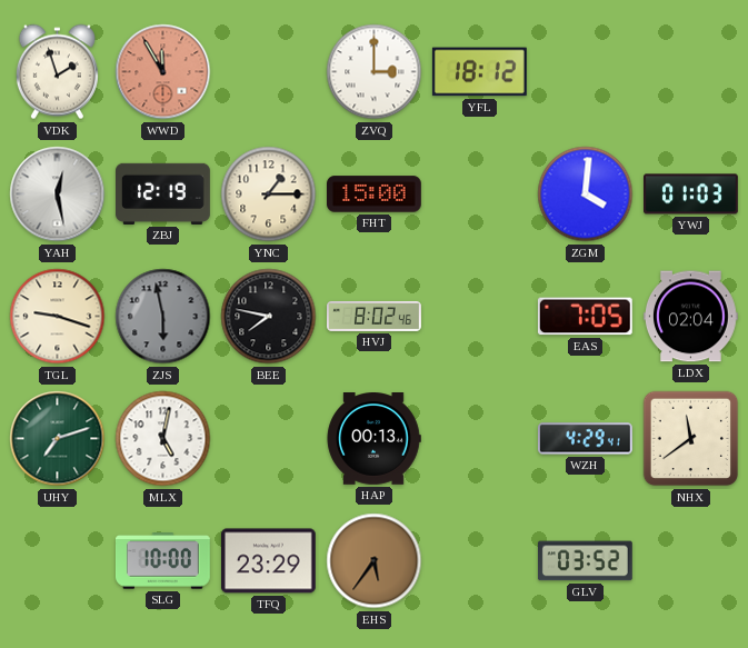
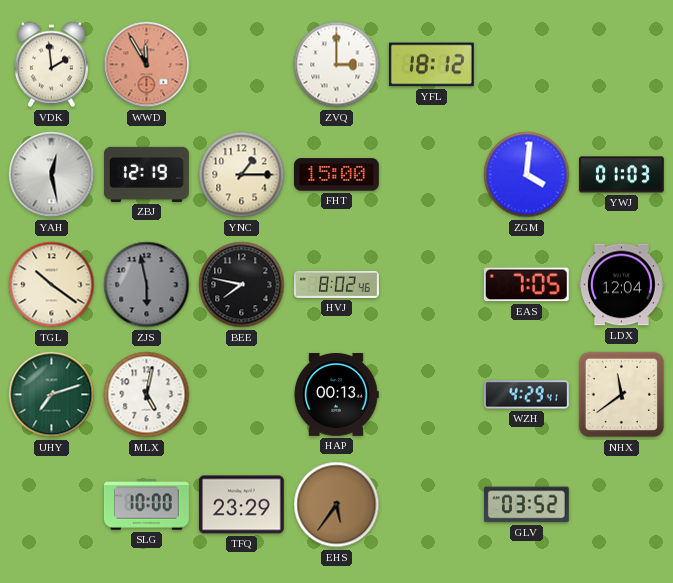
VDK: 1:57 -> 1:59
TGL: 9:18 -> 10:21
LDX: 02:04 -> 12:04
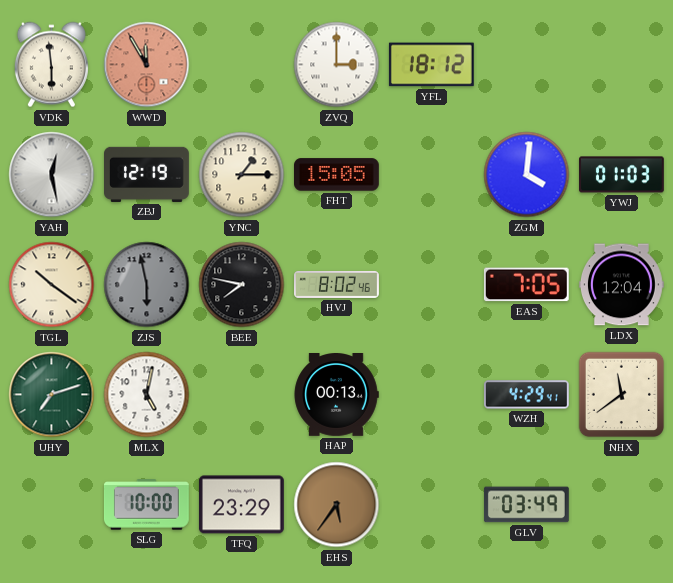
VDK: 1:59 -> 5:59
FHT: 15:00 -> 15:05
GLV: 03:52 -> 03:49
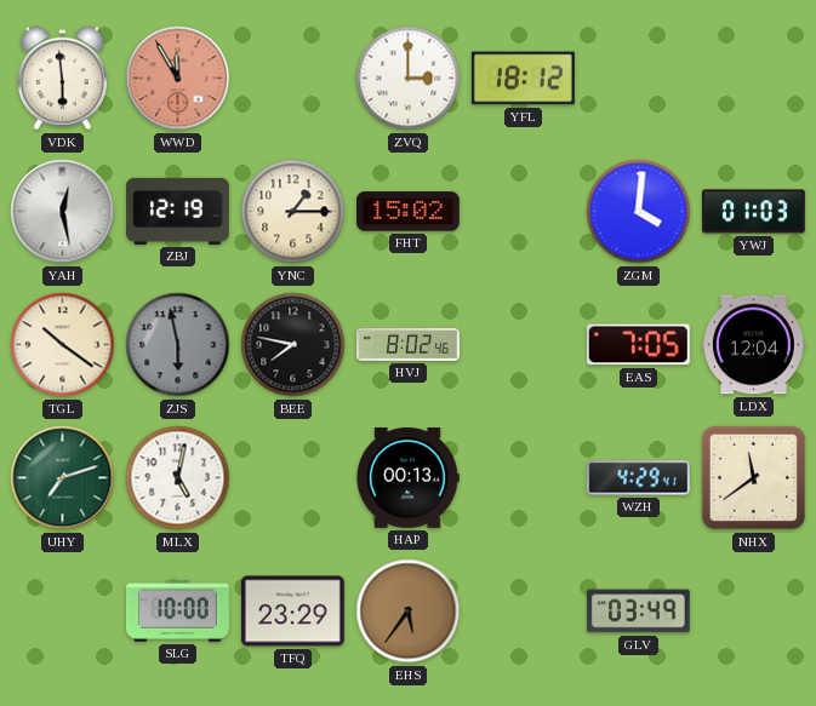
FHT: 15:05 -> 15:02
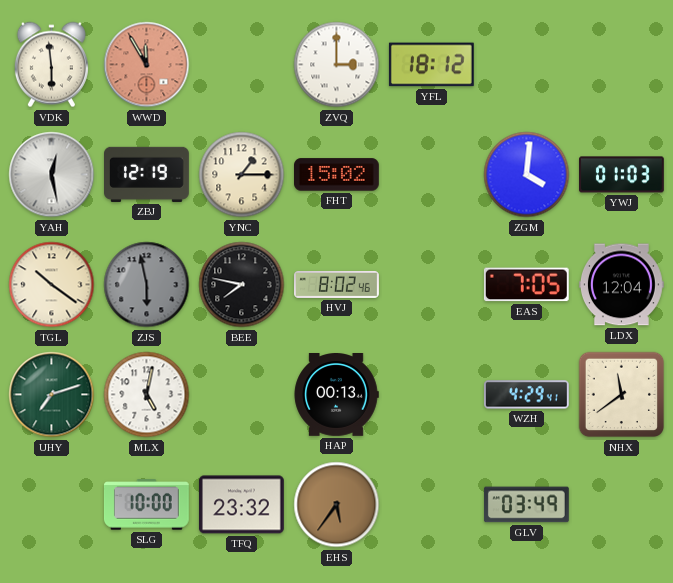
TFQ: 23:29 -> 23:32
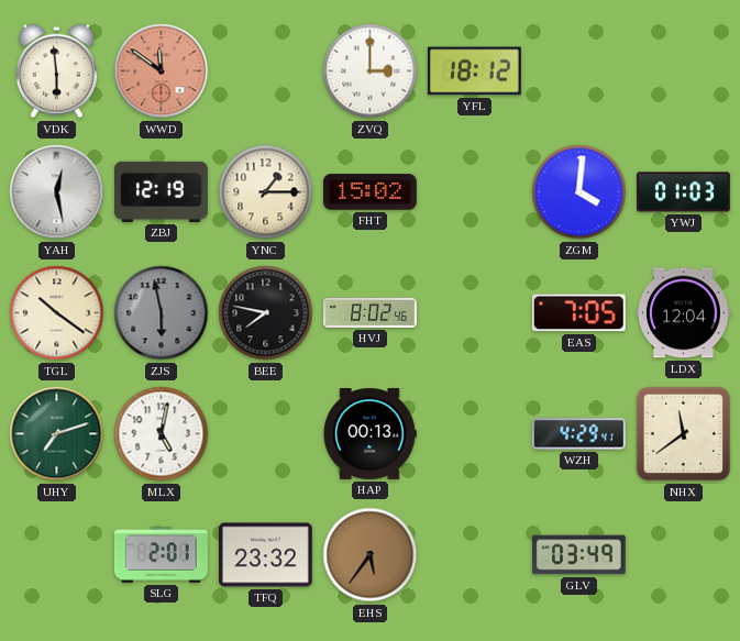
WWD: 11:55 -> 11:51
SLG: 10:00 -> 2:01
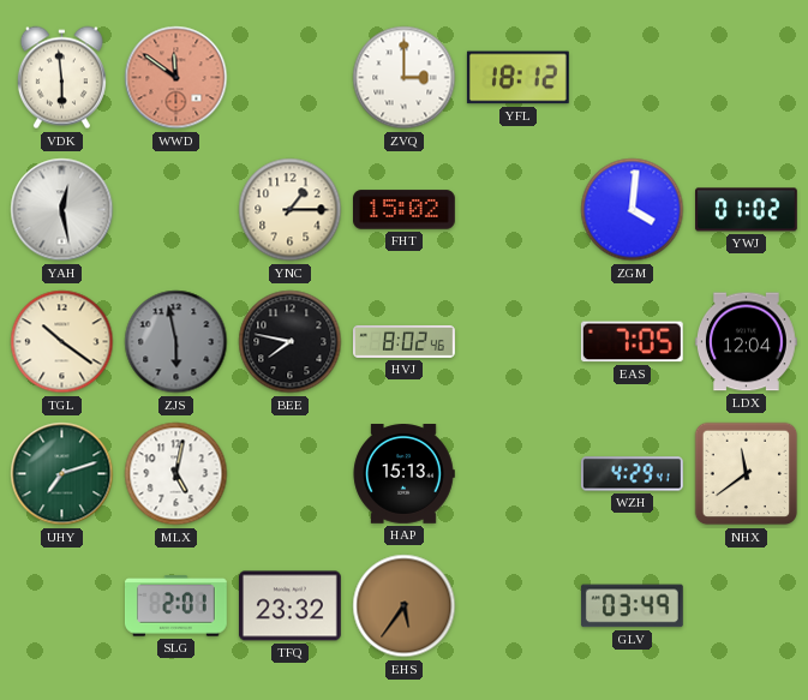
ZBJ: 12:19 -> none
YWJ: 01:03 -> 01:02
HAP: 00:13 -> 15:13
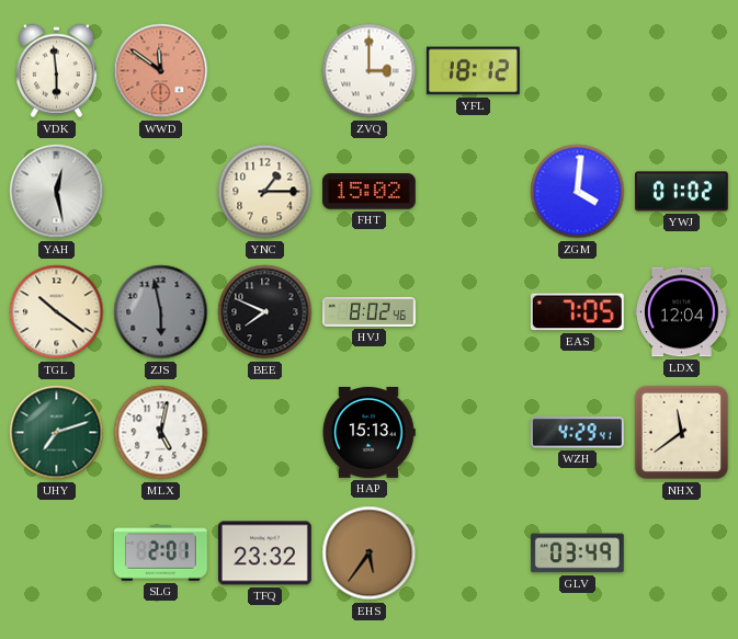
BEE: 7:47 -> 7:49
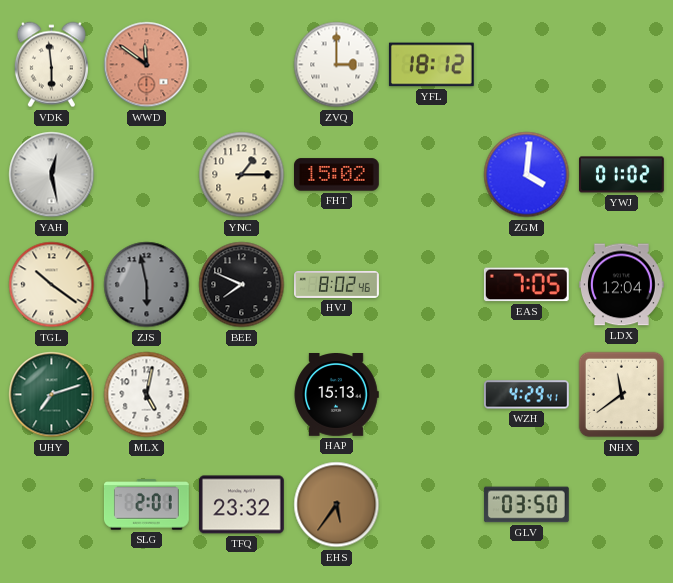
GLV: 03:49 -> 03:50
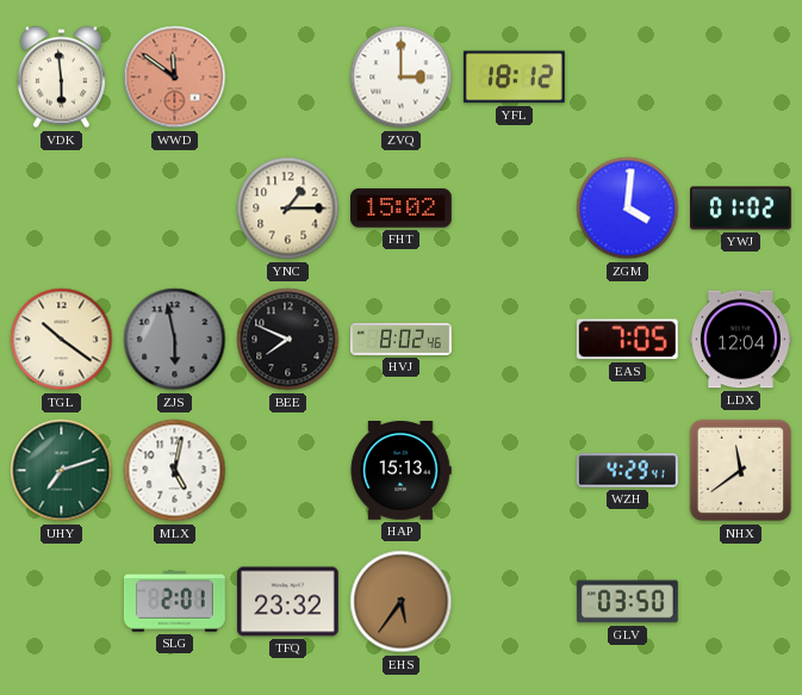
YAH: 12:28 -> none
